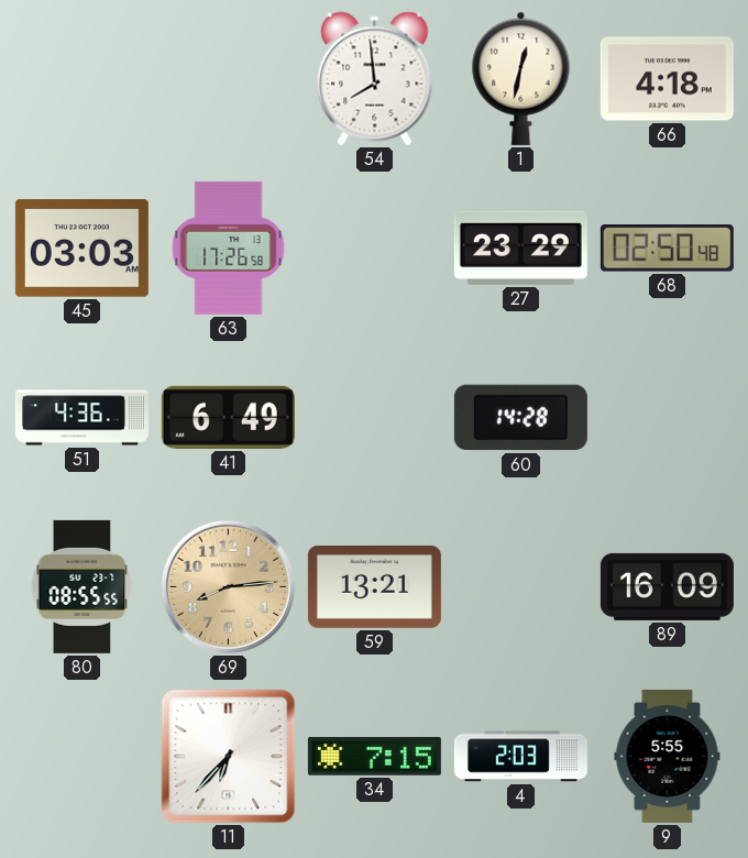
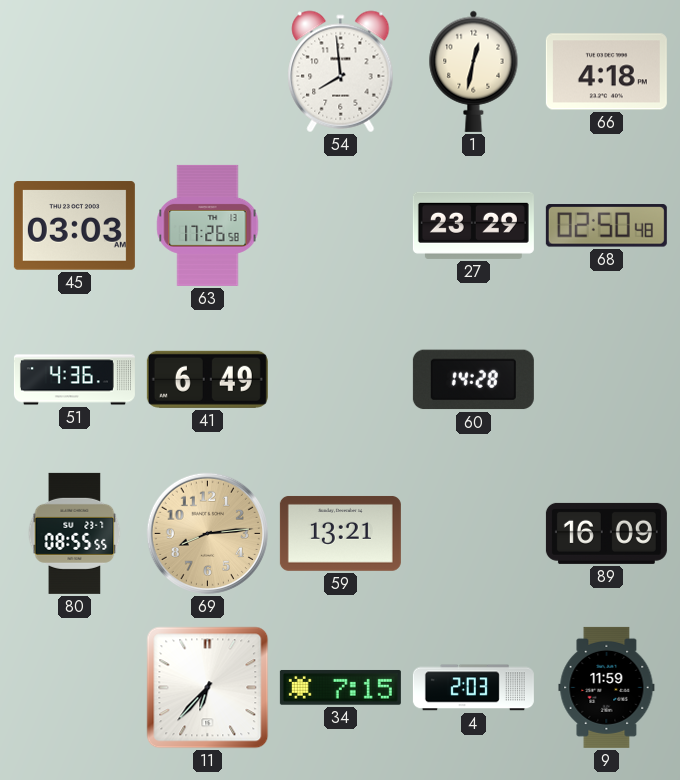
9: 5:55 -> 11:59
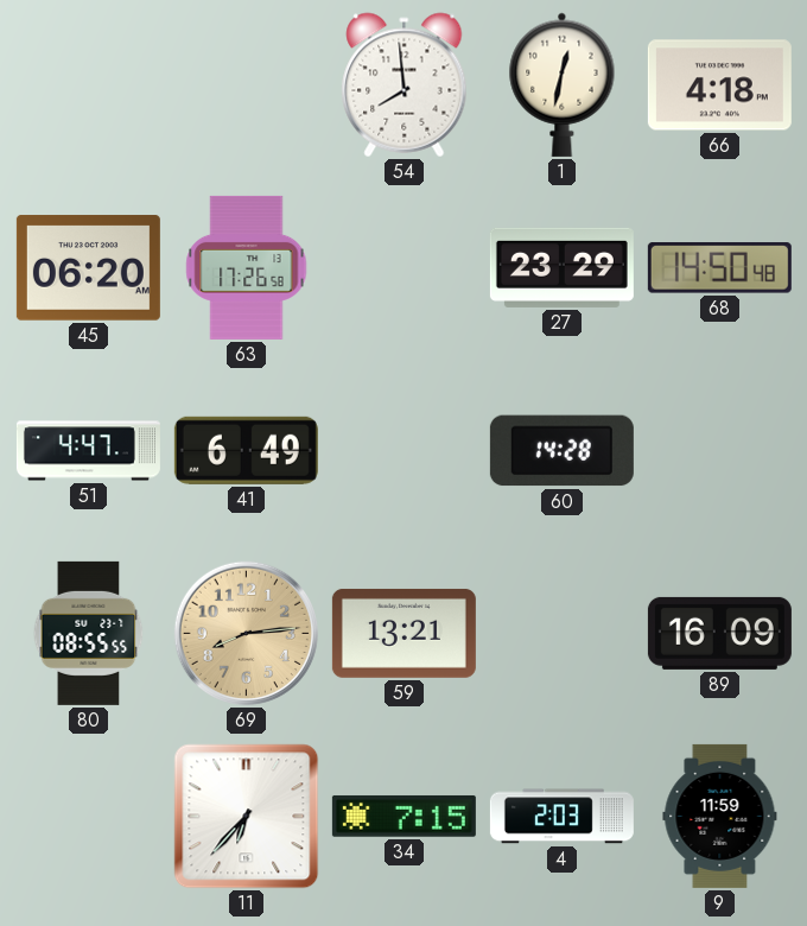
45: 03:03 -> 06:20
68: 02:50 -> 14:50
51: 4:36 -> 4:47
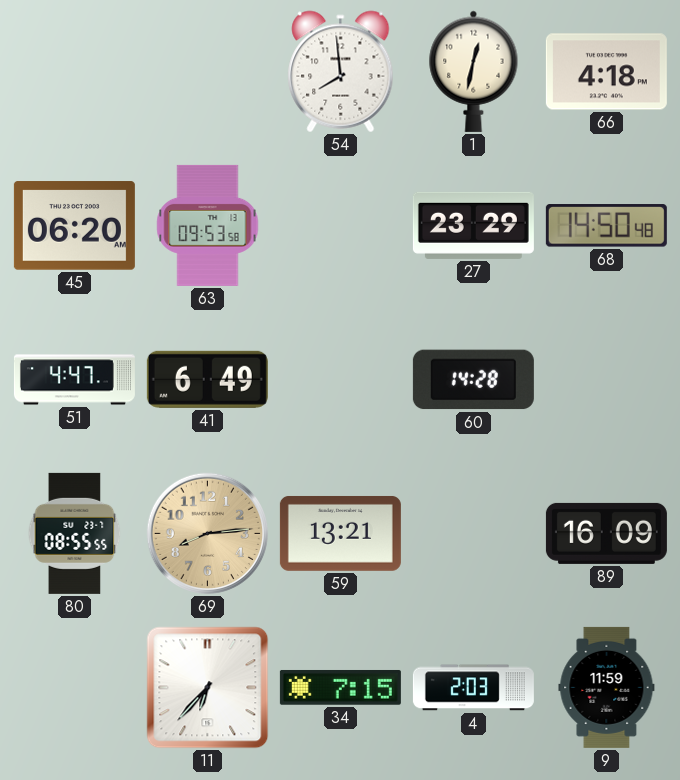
63: 17:26 -> 09:53
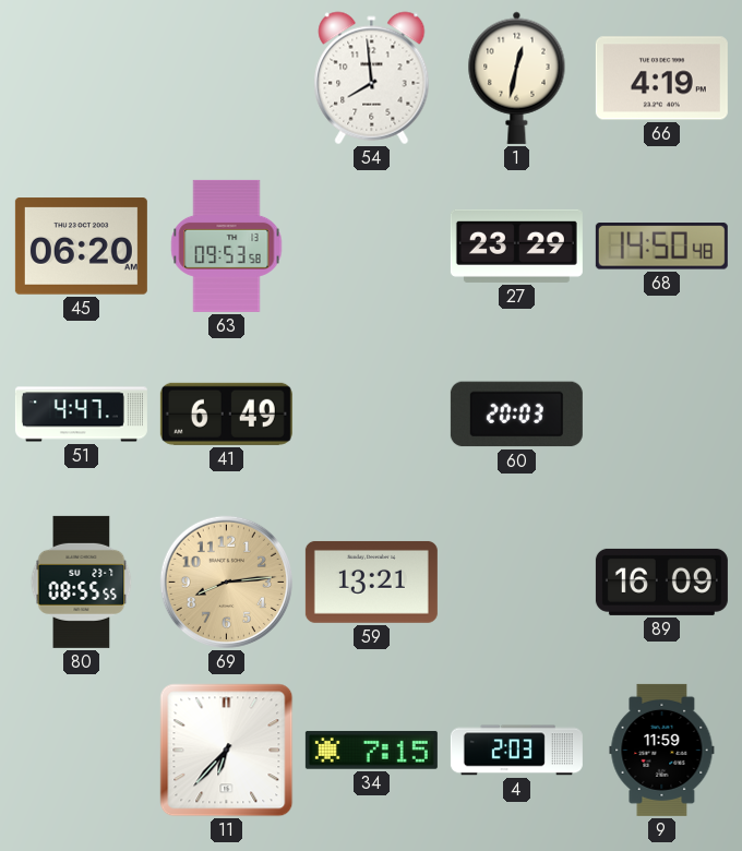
66: 4:18 -> 4:19
60: 14:28 -> 20:03
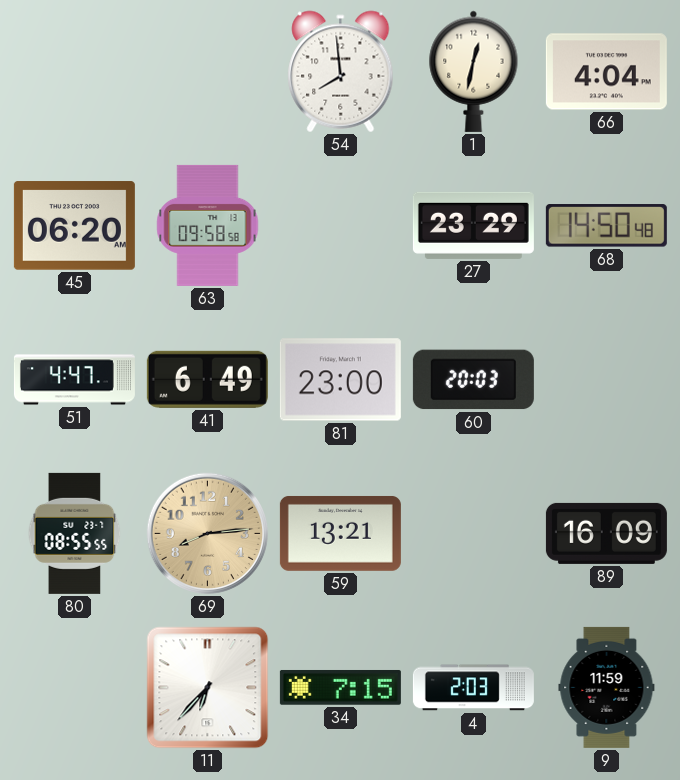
66: 4:19 -> 4:04
63: 09:53 -> 09:58
81: none -> 23:00
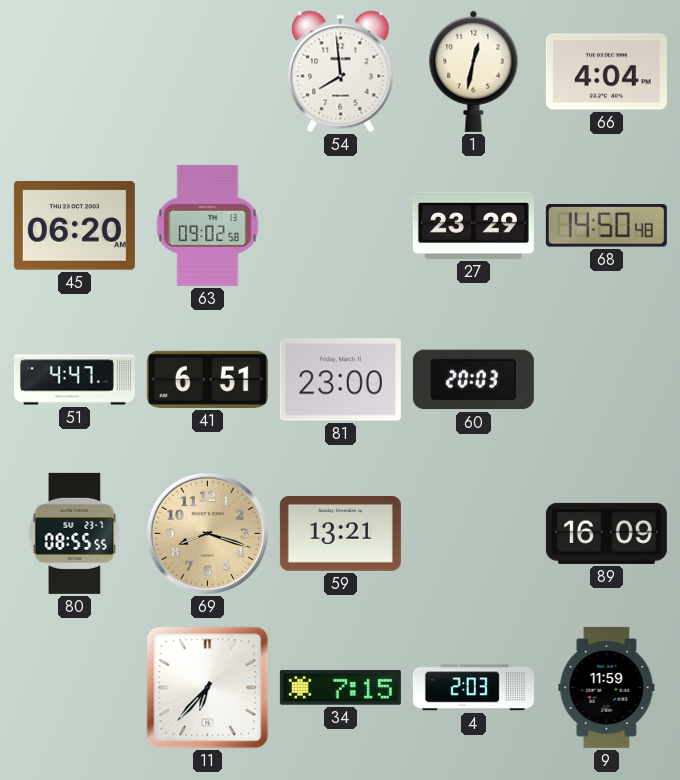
63: 09:58 -> 09:02
41: 6:49 -> 6:51
69: 8:14 -> 8:18
